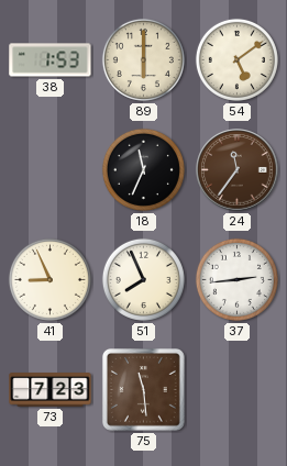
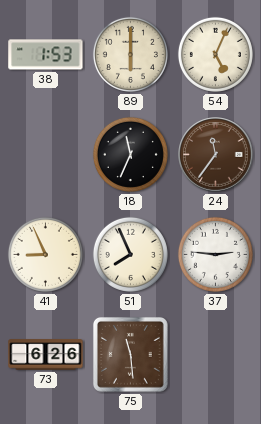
54: 5:09 -> 5:04
37: 2:44 -> 2:46
73: 7:23 -> 6:26
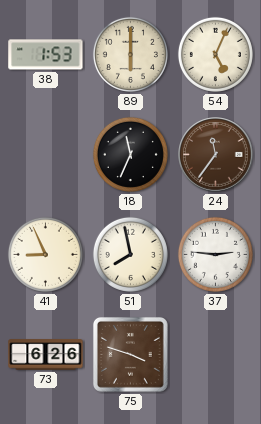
51: 7:56 -> 7:58
75: 11:29 -> 3:48
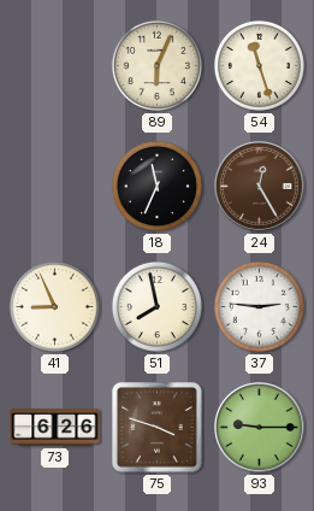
38: 1:53 -> none
89: 6:00 -> 6:04
54: 5:04 -> 11:27
24: 11:36 -> 12:25
93: none -> 9:15
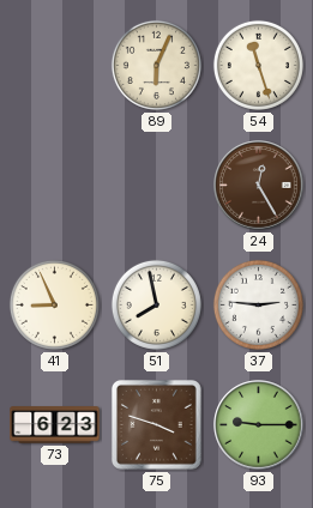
18: 11:34 -> none
73: 6:26 -> 6:23
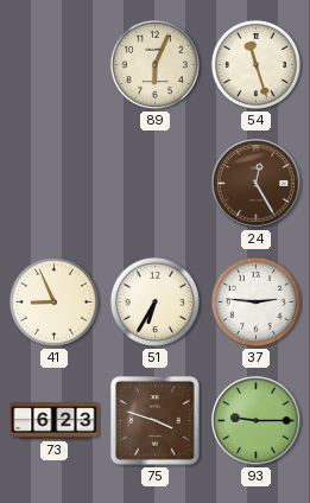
51: 7:58 -> 6:35
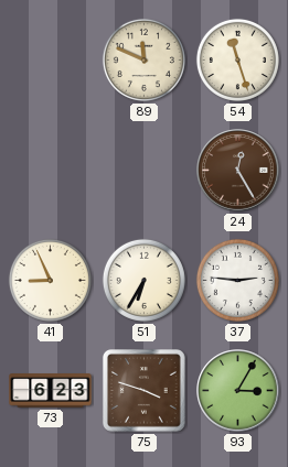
89: 6:04 -> 11:49
93: 9:15 -> 3:05
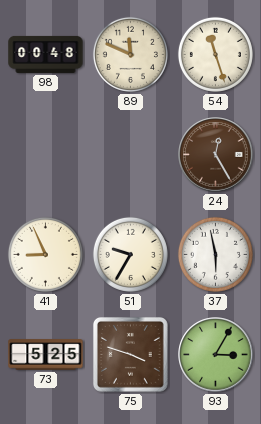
98: none -> 00:48
51: 6:35 -> 9:35
37: 2:46 -> 5:58
73: 6:23 -> 5:25
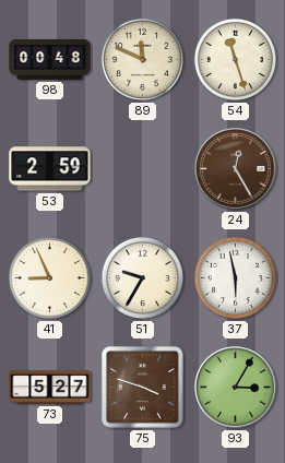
53: none -> 2:59
73: 5:25 -> 5:27
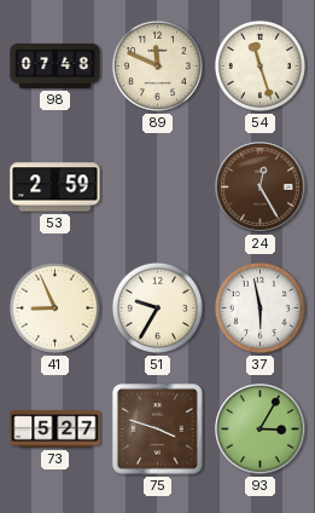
98: 00:48 -> 07:48
